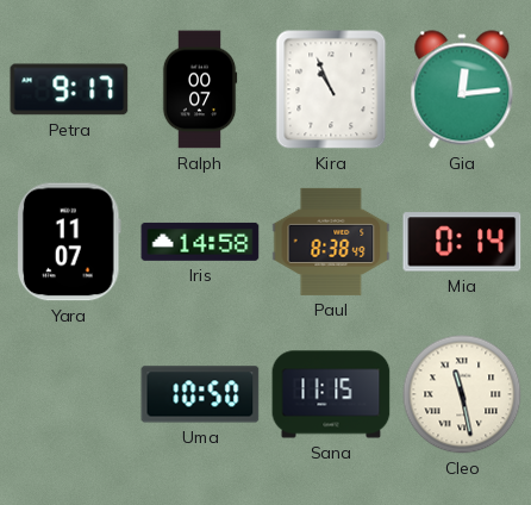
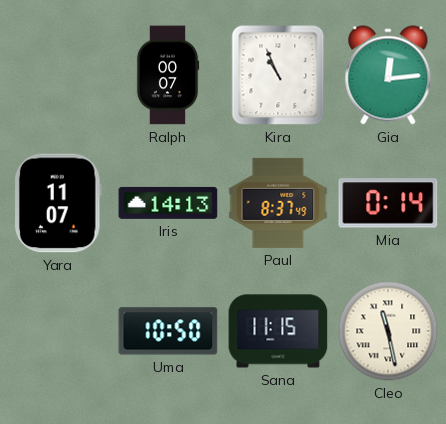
Petra: 9:17 -> none
Iris: 14:58 -> 14:13
Paul: 8:38 -> 8:37
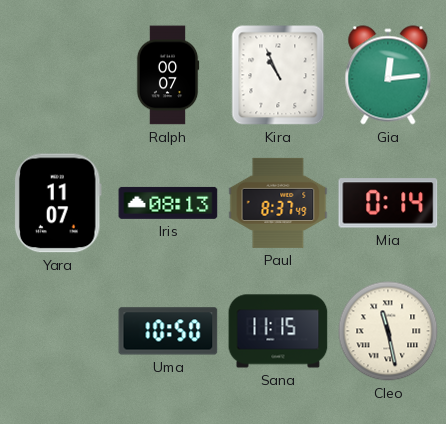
Iris: 14:13 -> 08:13
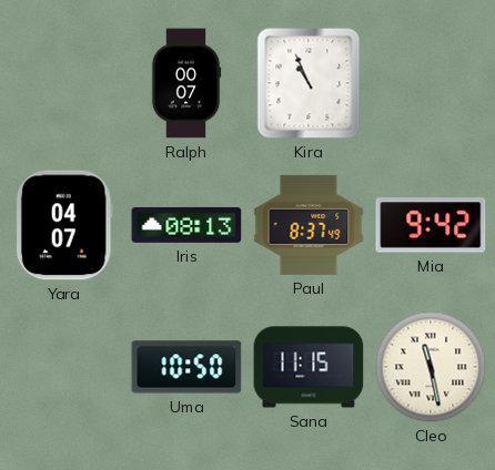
Gia: 12:14 -> none
Yara: 11:07 -> 04:07
Mia: 0:14 -> 9:42
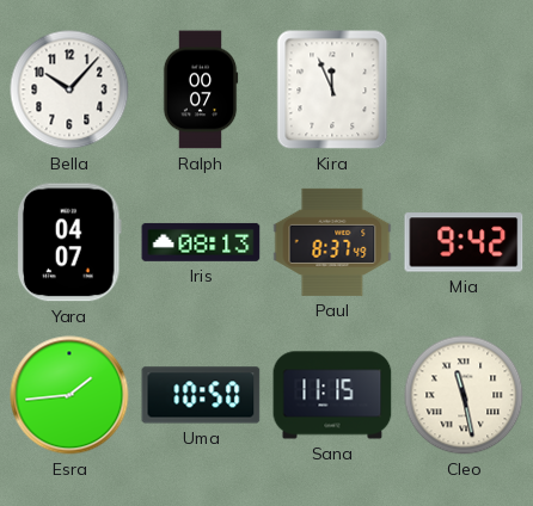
Bella: none -> 10:07
Kira: 10:56 -> 11:56
Esra: none -> 1:44
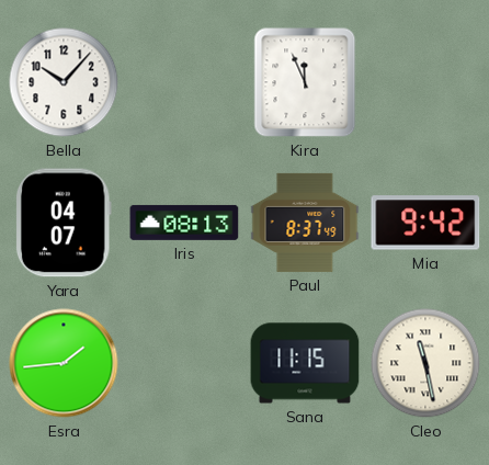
Ralph: 00:07 -> none
Uma: 10:50 -> none
